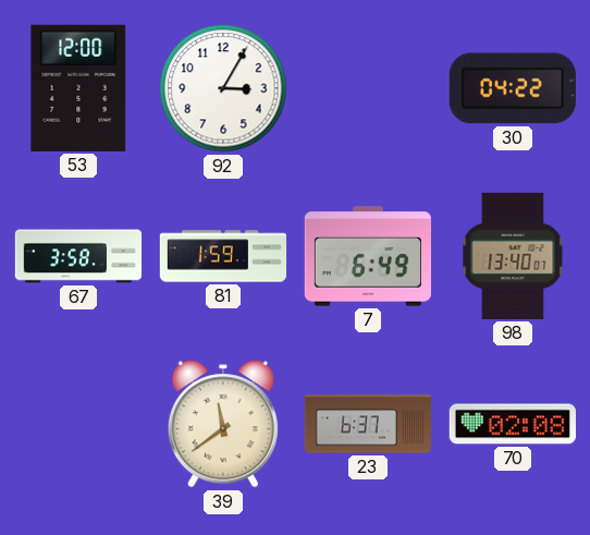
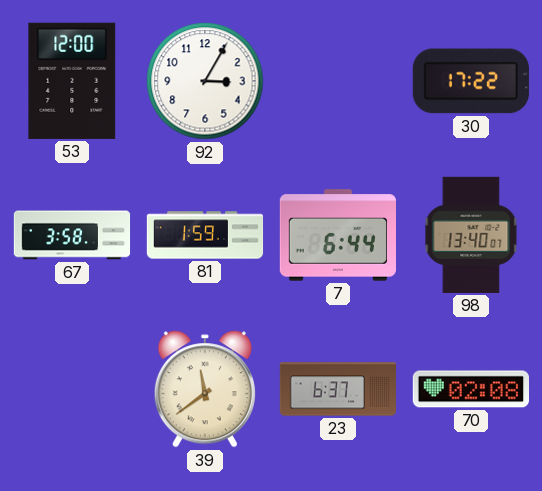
30: 04:22 -> 17:22
7: 6:49 -> 6:44
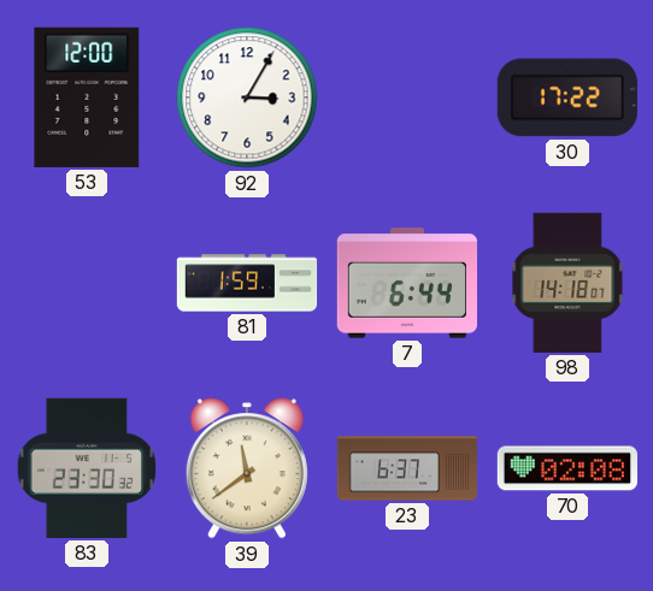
67: 3:58 -> none
98: 13:40 -> 14:18
83: none -> 23:30
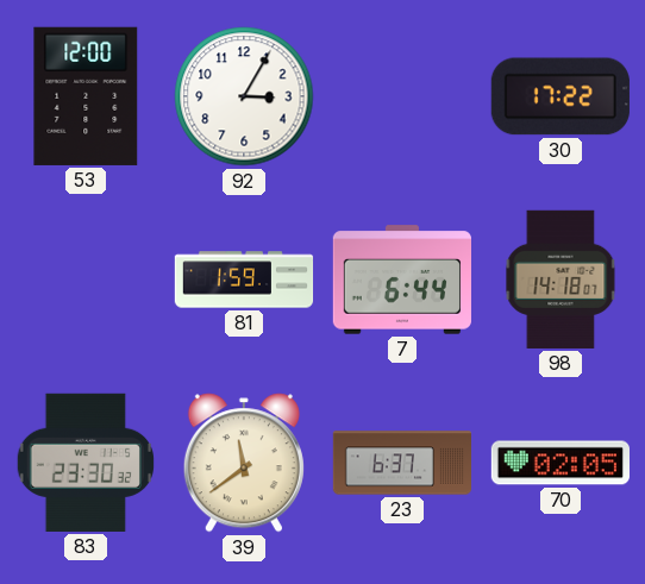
70: 02:08 -> 02:05
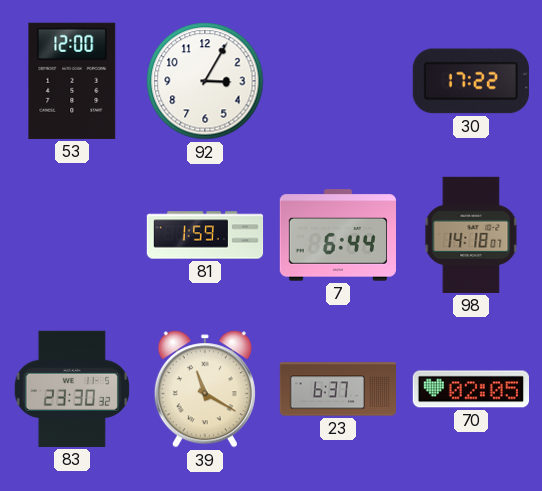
39: 11:39 -> 11:20
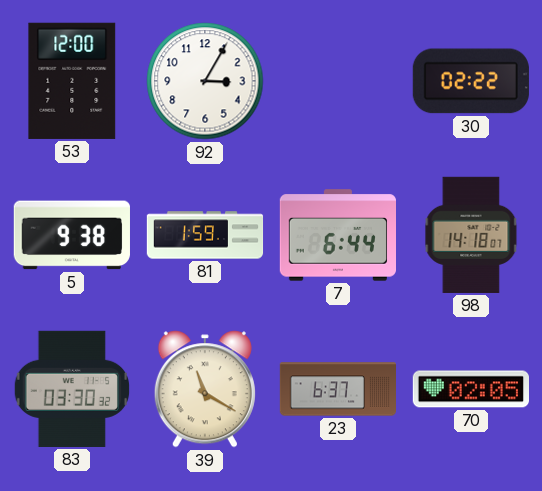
30: 17:22 -> 02:22
5: none -> 9:38
83: 23:30 -> 03:30
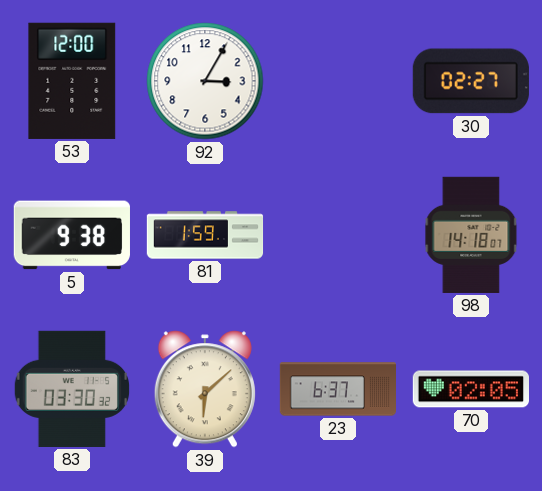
30: 02:22 -> 02:27
7: 6:44 -> none
39: 11:20 -> 6:08
